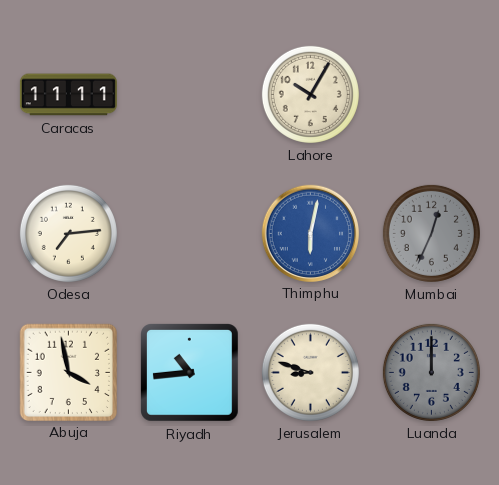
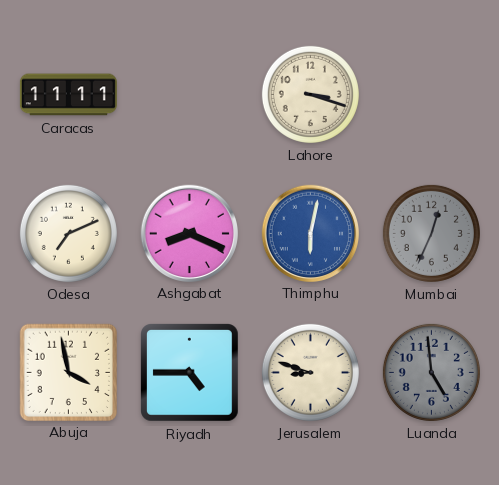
Lahore: 10:05 -> 3:18
Odesa: 7:14 -> 7:11
Ashgabat: none -> 8:19
Riyadh: 10:44 -> 4:45
Luanda: 12:00 -> 4:59
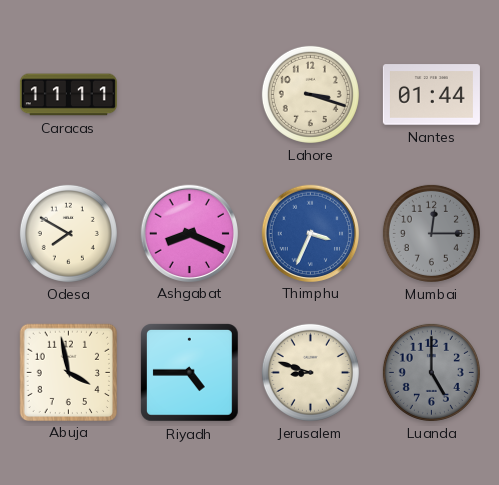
Nantes: none -> 01:44
Odesa: 7:11 -> 7:50
Thimphu: 6:02 -> 3:34
Mumbai: 12:34 -> 12:15
Luanda: 4:59 -> 5:00
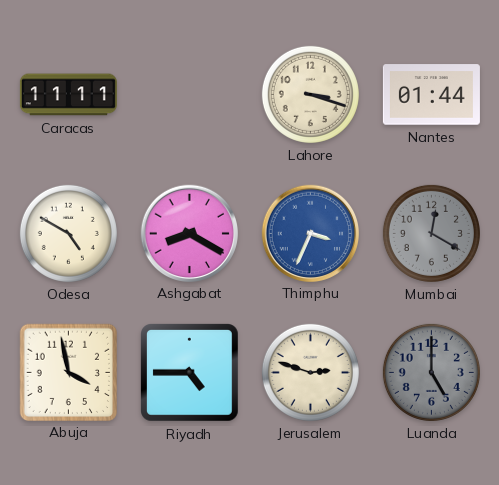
Odesa: 7:50 -> 4:50
Ashgabat: 8:19 -> 8:20
Mumbai: 12:15 -> 12:20
Jerusalem: 8:48 -> 2:48
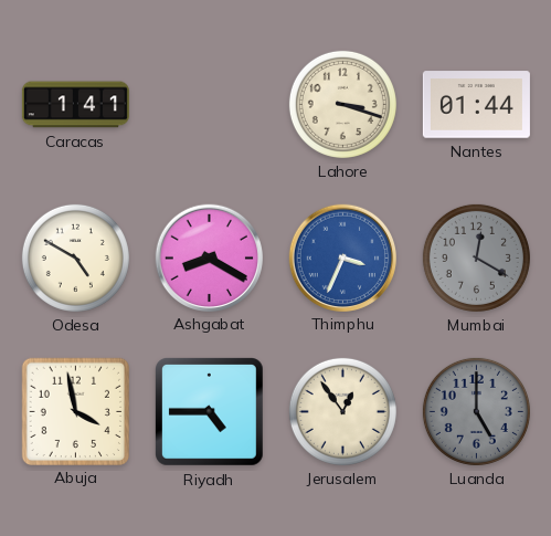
Caracas: 11:11 -> 1:41
Jerusalem: 2:48 -> 12:54
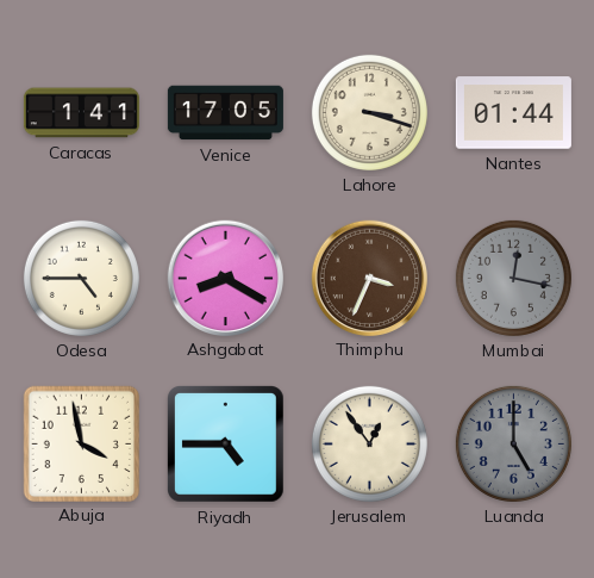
Venice: none -> 17:05
Odesa: 4:50 -> 4:45
Thimphu dial: blue -> brown
Mumbai: 12:20 -> 12:17
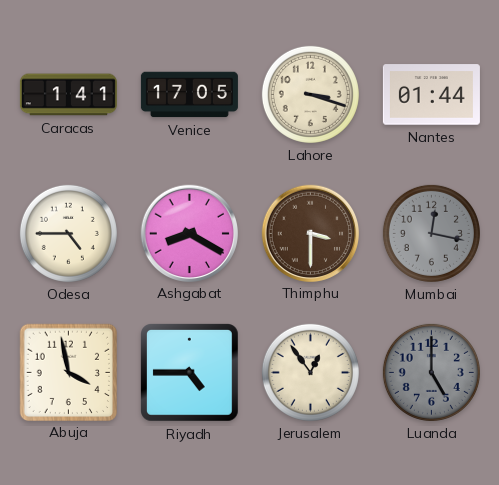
Thimphu: 3:34 -> 3:30
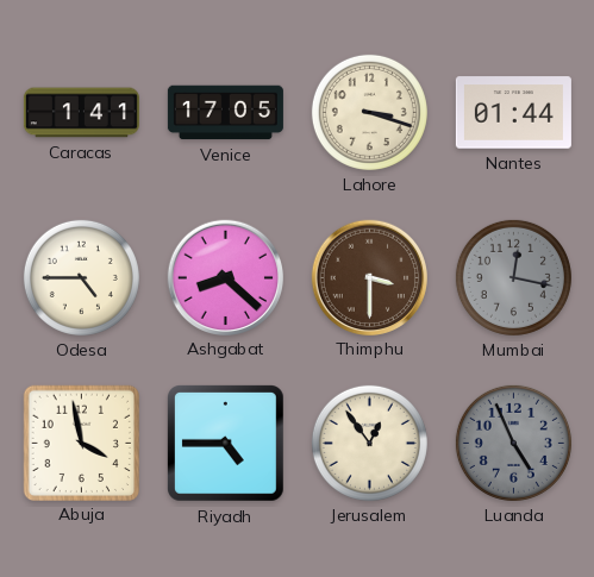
Ashgabat: 8:20 -> 8:22
Luanda: 5:00 -> 4:56
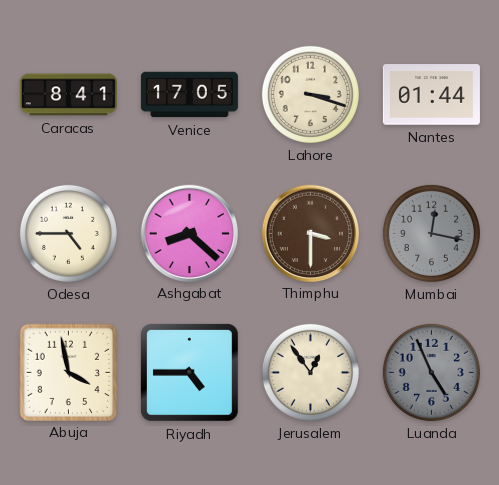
Caracas: 1:41 -> 8:41
